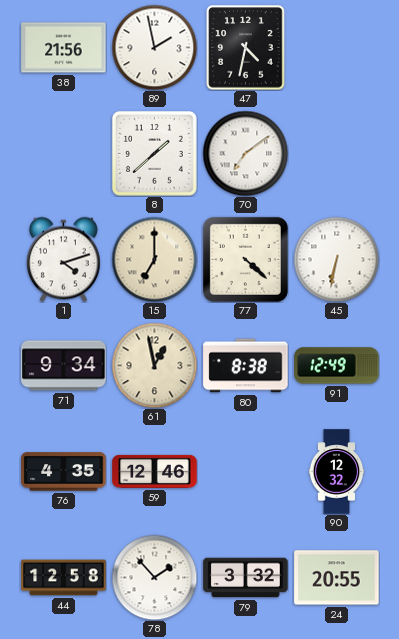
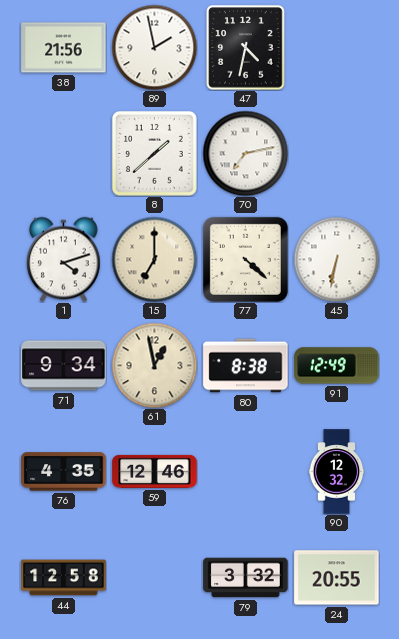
70: 7:09 -> 7:13
78: 1:53 -> none
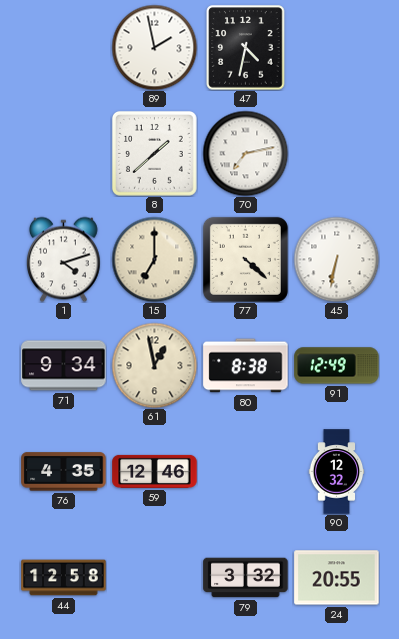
38: 21:56 -> none
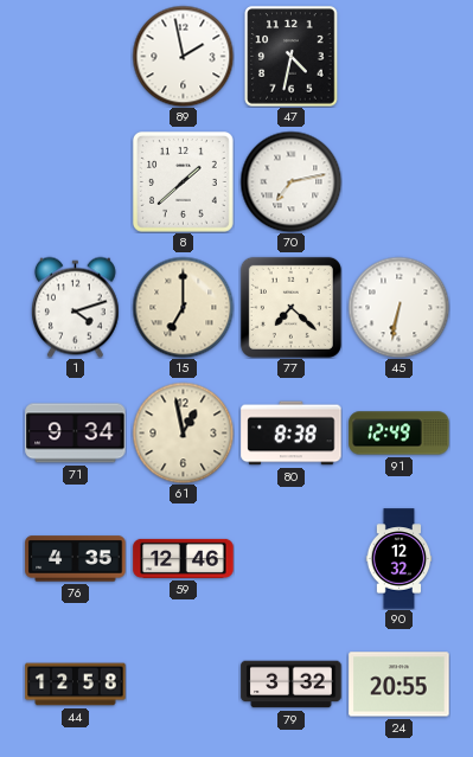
77: 4:22 -> 7:22
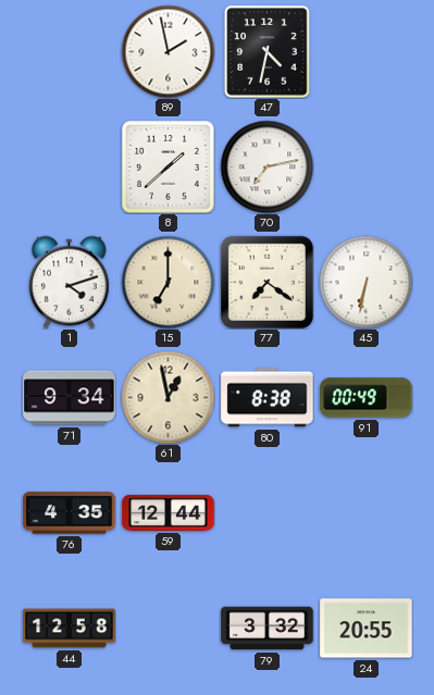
77: 7:22 -> 7:21
91: 12:49 -> 00:49
59: 12:46 -> 12:44
90: 12:32 -> none
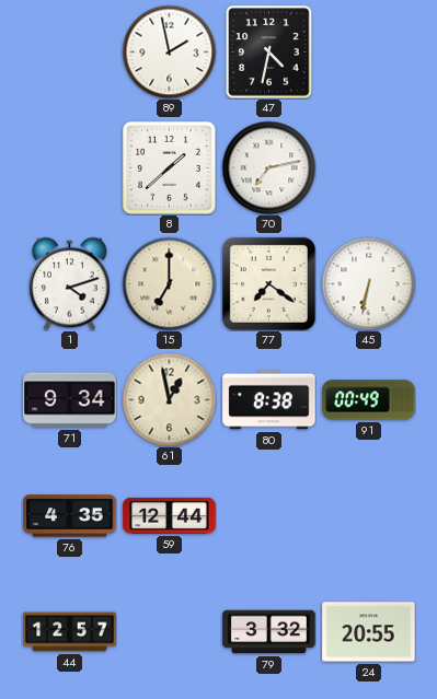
44: 12:58 -> 12:57
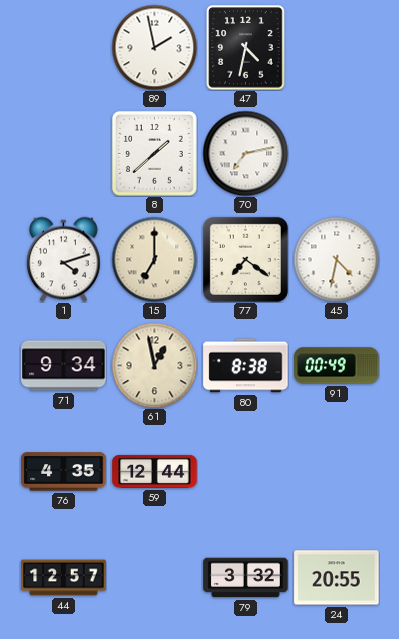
45: 6:32 -> 4:32
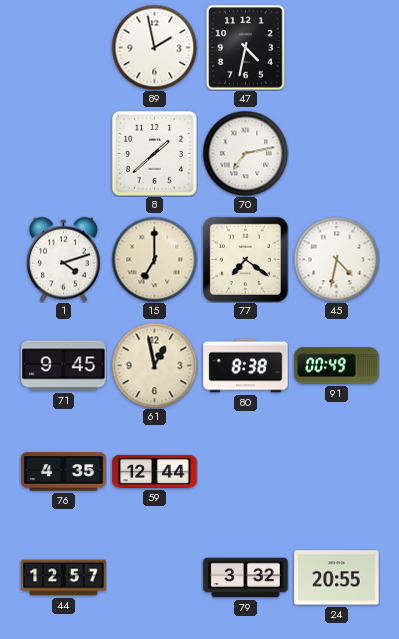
71: 9:34 -> 9:45
